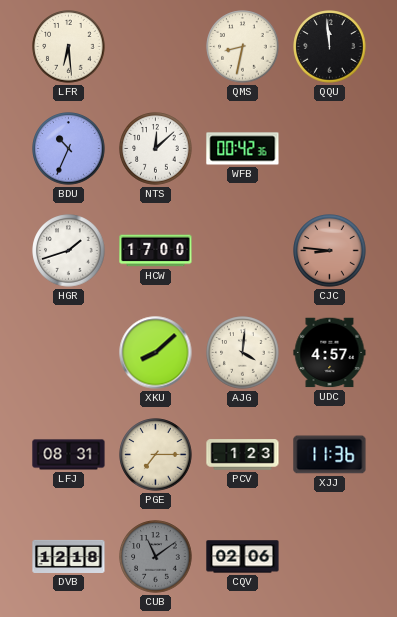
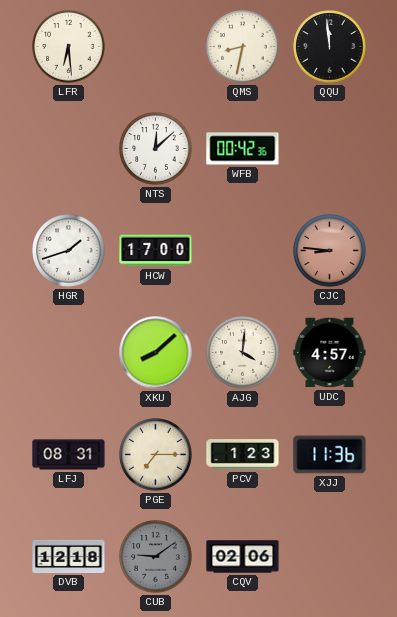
BDU: 10:34 -> none
CUB: 11:09 -> 9:09
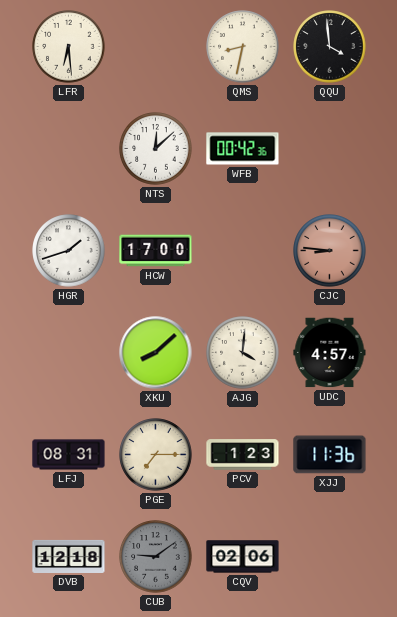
QQU: 11:59 -> 3:59
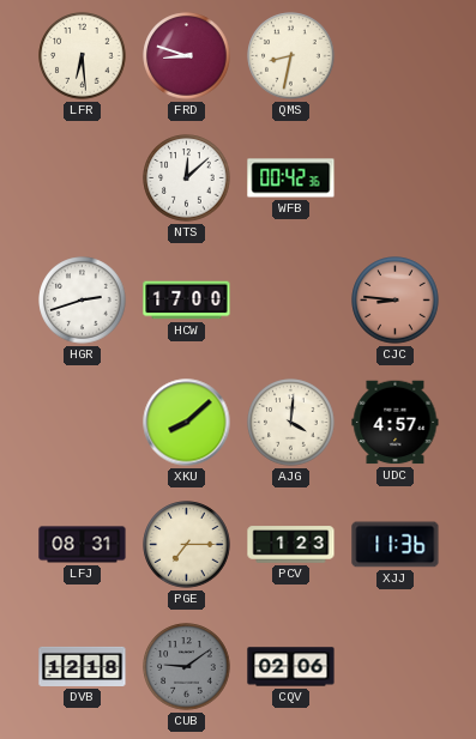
FRD: none -> 8:48
QQU: 3:59 -> none
HGR: 1:42 -> 2:42
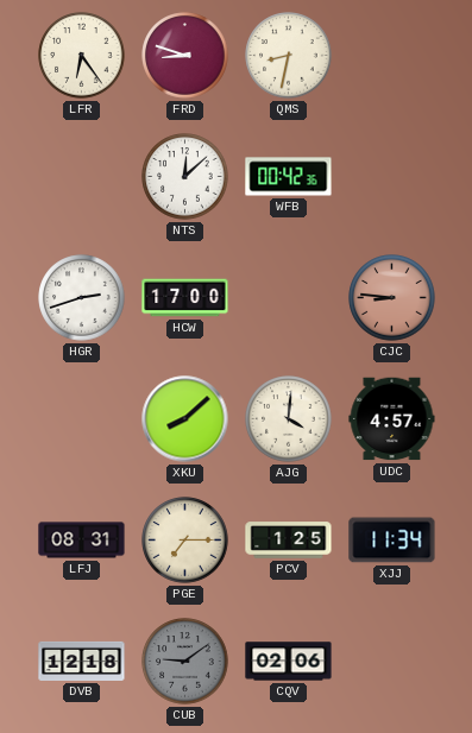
LFR: 6:29 -> 6:24
PCV: 1:23 -> 1:25
XJJ: 11:36 -> 11:34
